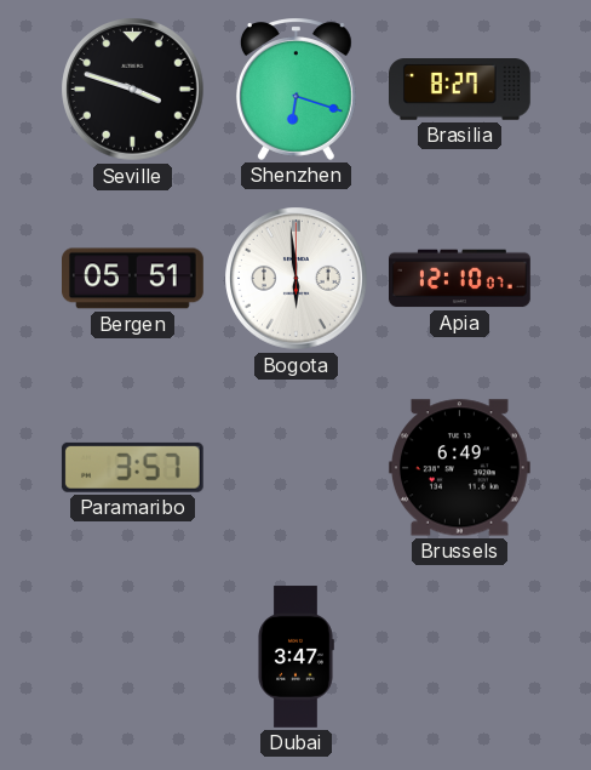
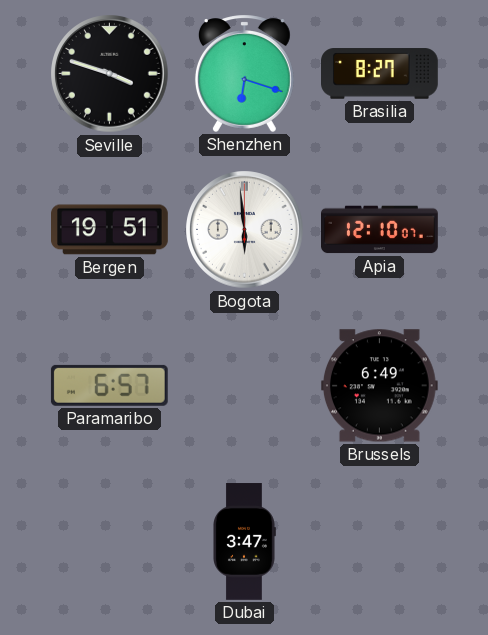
Bergen: 05:51 -> 19:51
Paramaribo: 3:57 -> 6:57
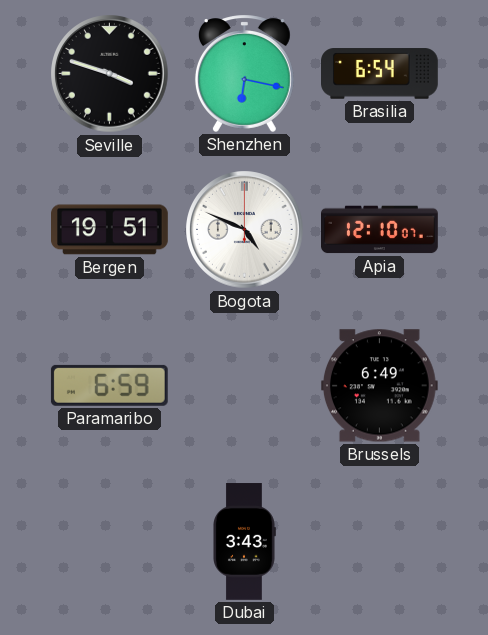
Shenzhen: 6:18 -> 6:17
Brasilia: 8:27 -> 6:54
Bogota: 5:59 -> 4:49
Paramaribo: 6:57 -> 6:59
Dubai: 3:47 -> 3:43
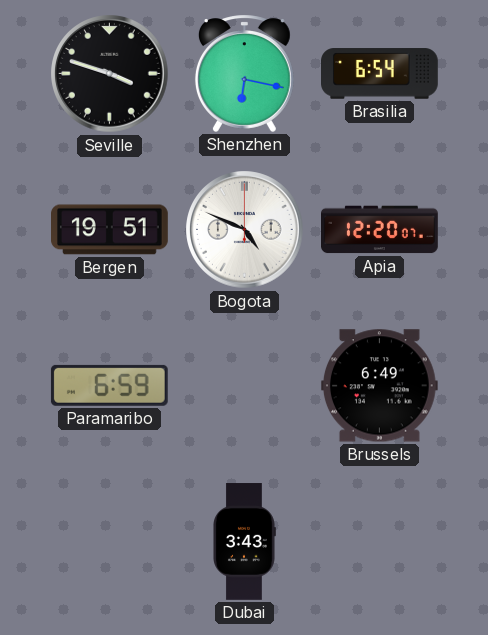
Apia: 12:10 -> 12:20
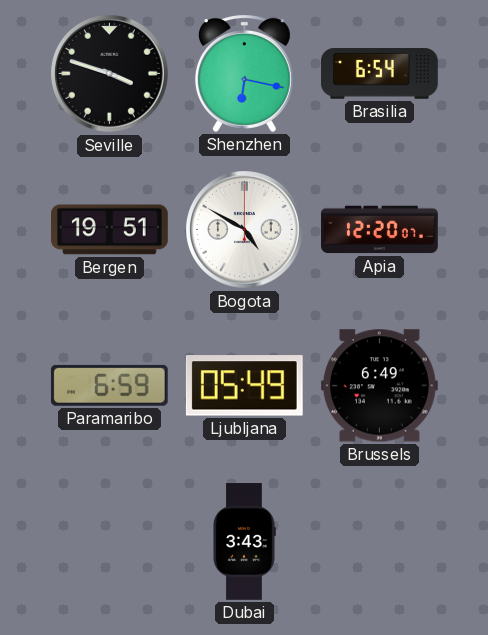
Bogota: 4:49 -> 4:50
Ljubljana: none -> 05:49
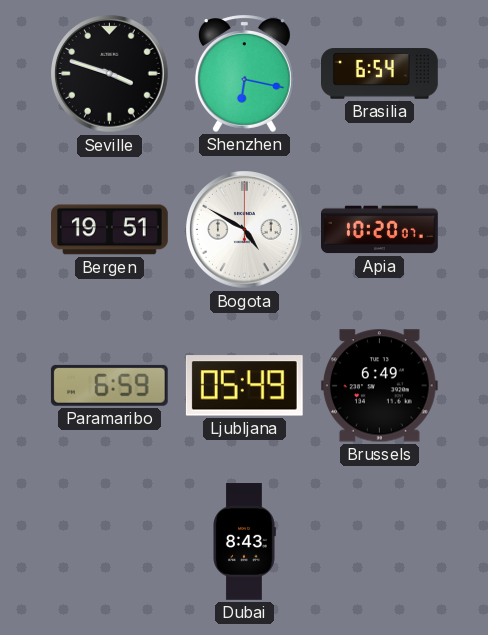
Apia: 12:20 -> 10:20
Dubai: 3:43 -> 8:43
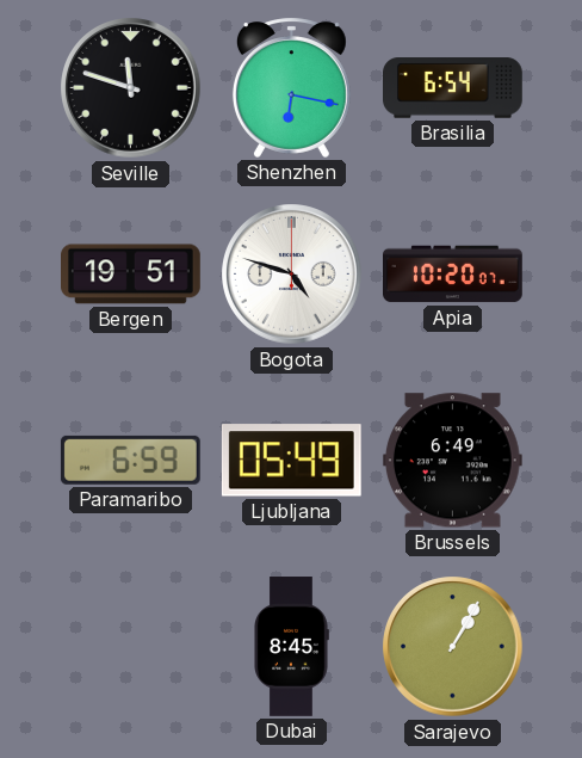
Seville: 3:48 -> 11:48
Bogota: 4:50 -> 4:48
Dubai: 8:43 -> 8:45
Sarajevo: none -> 1:05
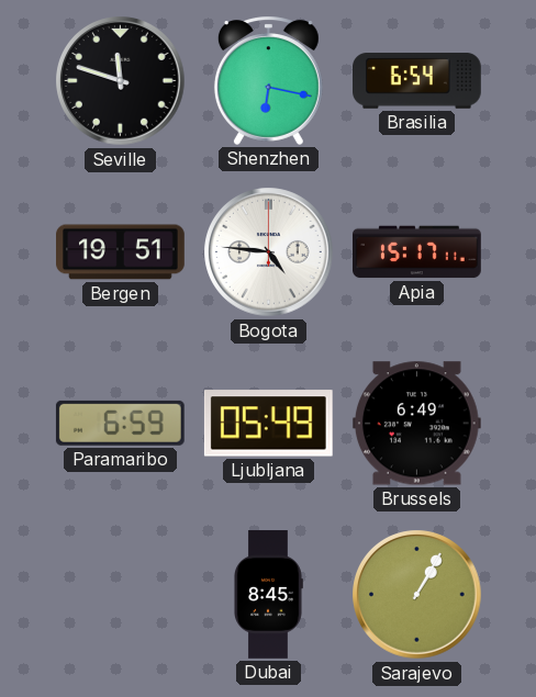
Bogota: 4:48 -> 4:46
Apia: 10:20 -> 15:17
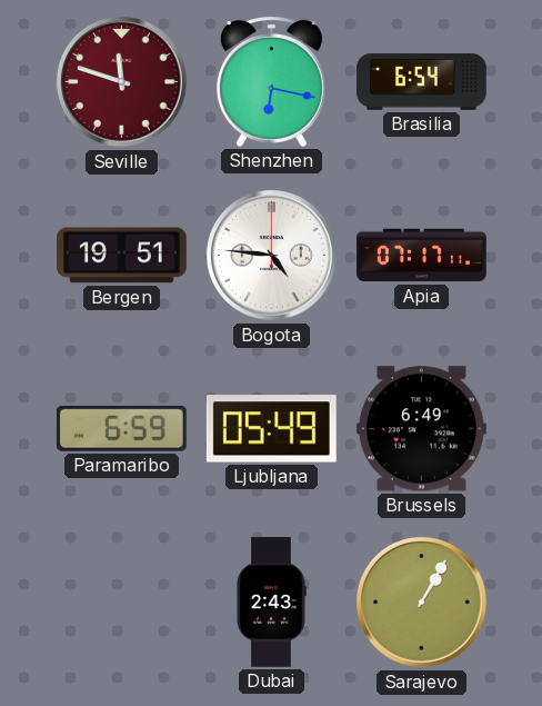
Seville dial: black -> burgundy
Apia: 15:17 -> 07:17
Dubai: 8:45 -> 2:43
